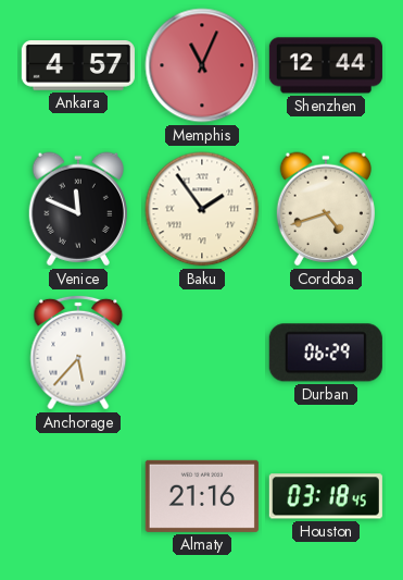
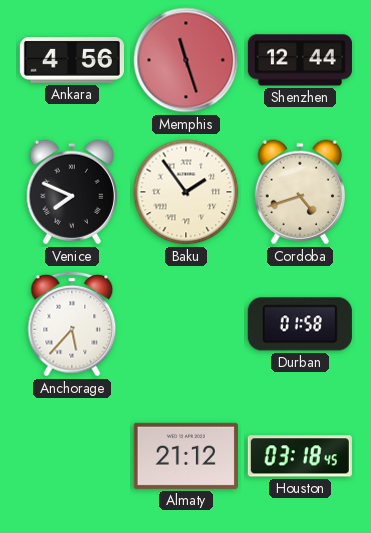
Ankara: 4:57 -> 4:56
Memphis: 11:04 -> 11:27
Venice: 11:49 -> 7:49
Durban: 06:29 -> 01:58
Almaty: 21:16 -> 21:12
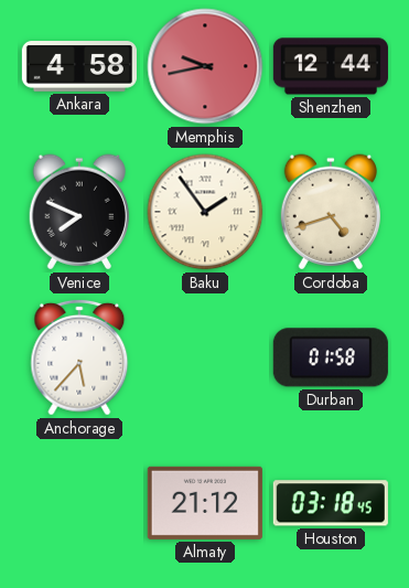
Ankara: 4:56 -> 4:58
Memphis: 11:27 -> 9:43
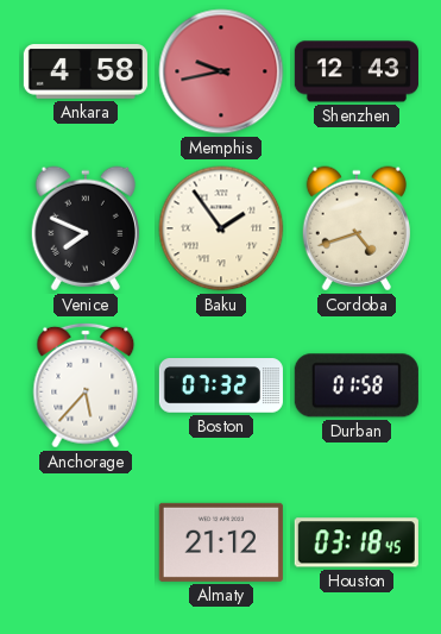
Shenzhen: 12:44 -> 12:43
Boston: none -> 07:32
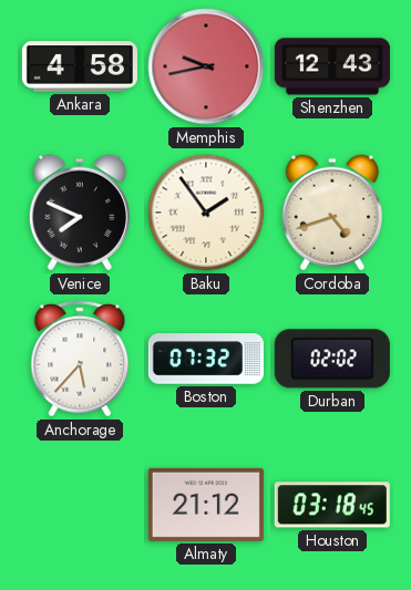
Durban: 01:58 -> 02:02
